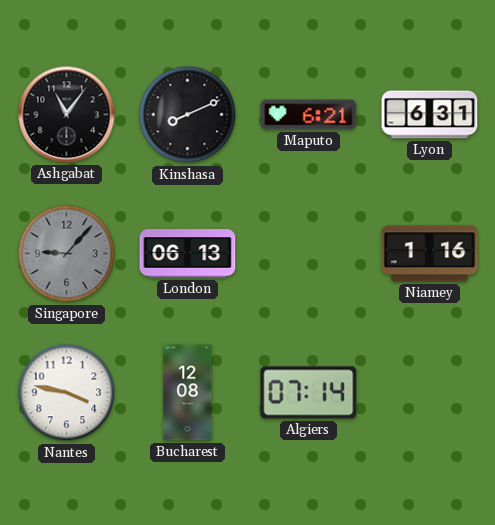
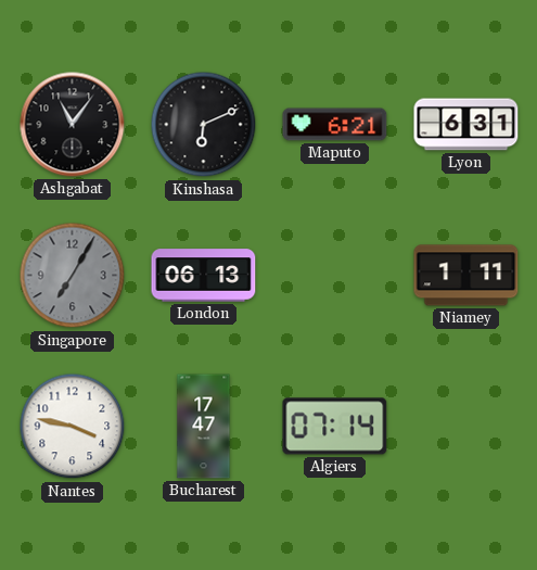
Kinshasa: 8:11 -> 6:11
Singapore: 9:07 -> 7:05
Niamey: 1:16 -> 1:11
Bucharest: 12:08 -> 17:47
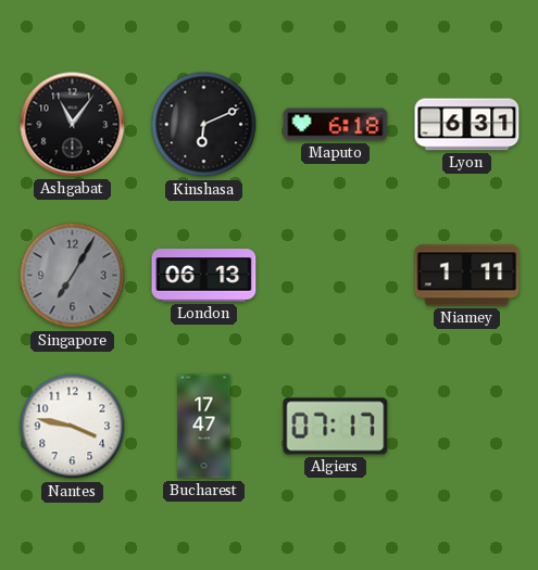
Maputo: 6:21 -> 6:18
Algiers: 07:14 -> 07:17
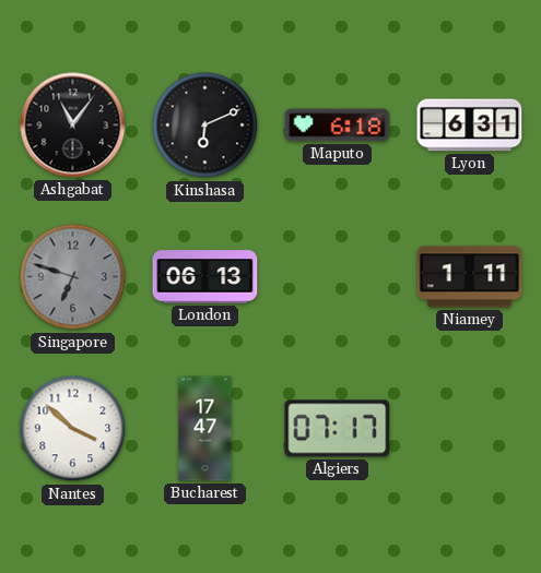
Singapore: 7:05 -> 6:48
Nantes: 3:47 -> 3:52
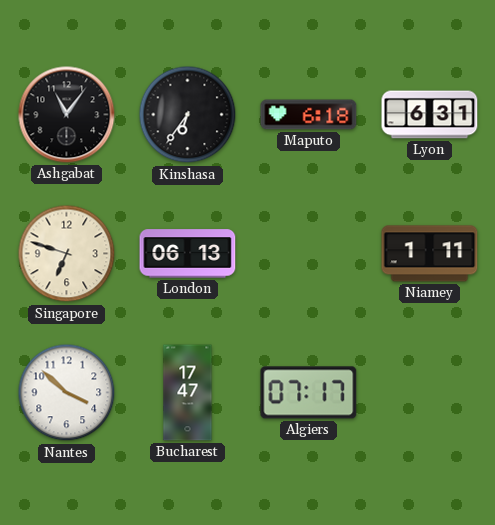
Kinshasa: 6:11 -> 6:36
Singapore dial: grey -> cream
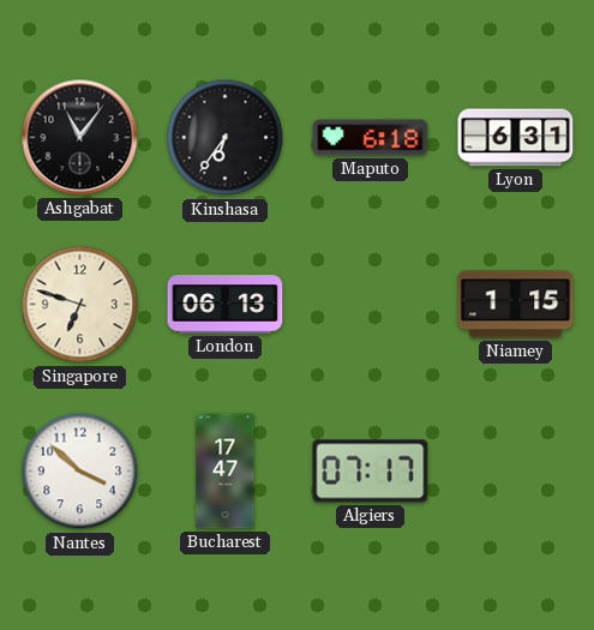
Niamey: 1:11 -> 1:15
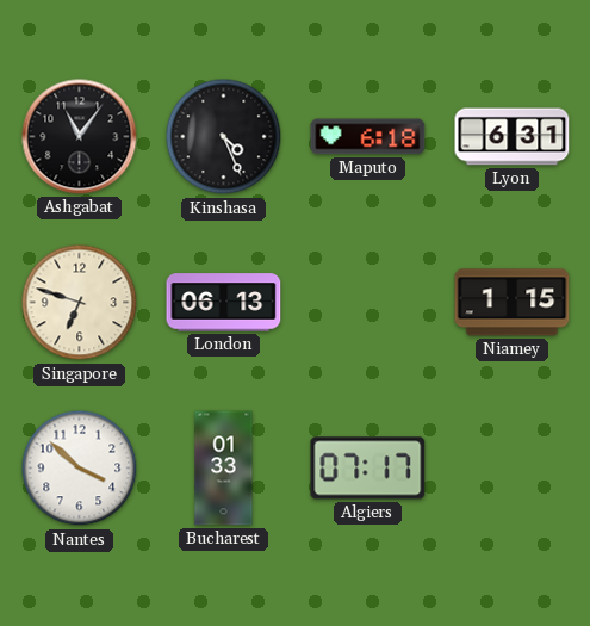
Kinshasa: 6:36 -> 4:26
Bucharest: 17:47 -> 01:33
